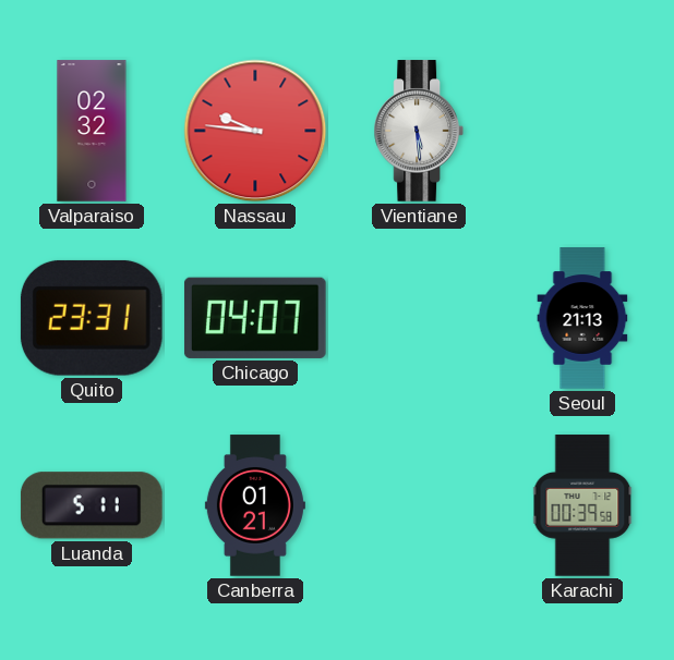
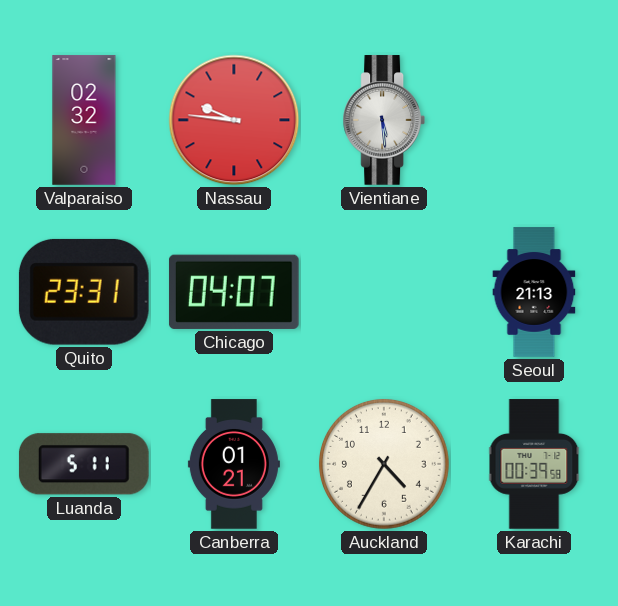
Auckland: none -> 4:35
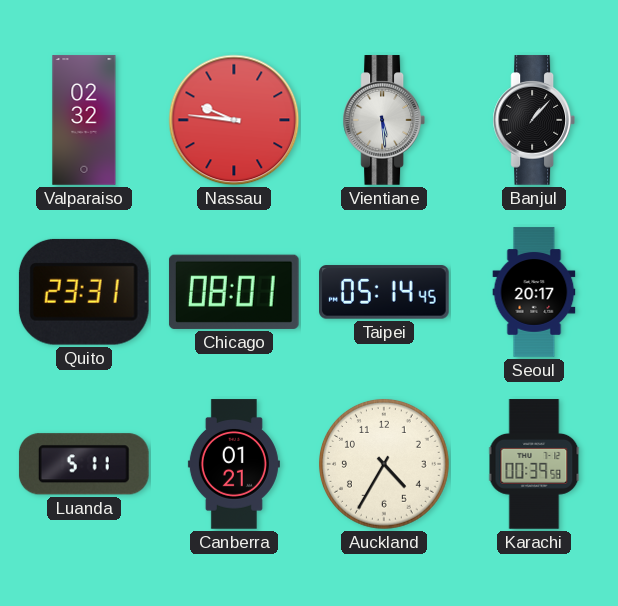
Banjul: none -> 1:07
Chicago: 04:07 -> 08:01
Taipei: none -> 05:14
Seoul: 21:13 -> 20:17
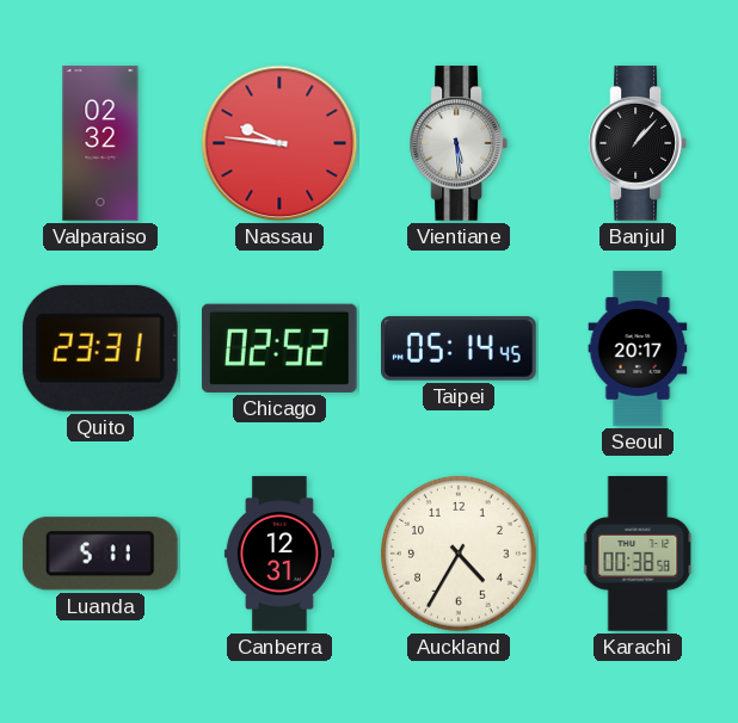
Chicago: 08:01 -> 02:52
Canberra: 01:21 -> 12:31
Karachi: 00:39 -> 00:38
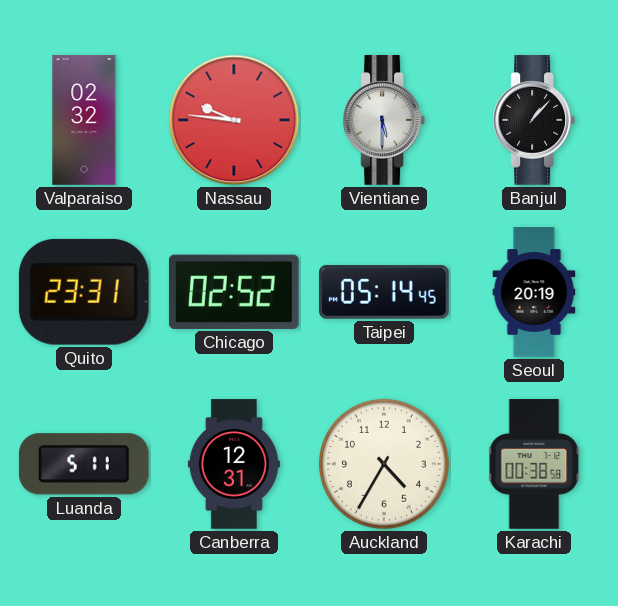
Vientiane: 5:29 -> 5:30
Seoul: 20:17 -> 20:19
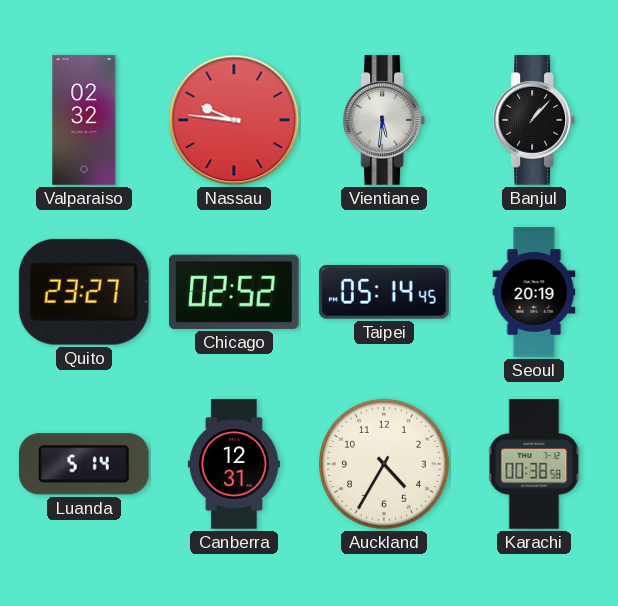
Vientiane: 5:30 -> 5:31
Quito: 23:31 -> 23:27
Luanda: 5:11 -> 5:14
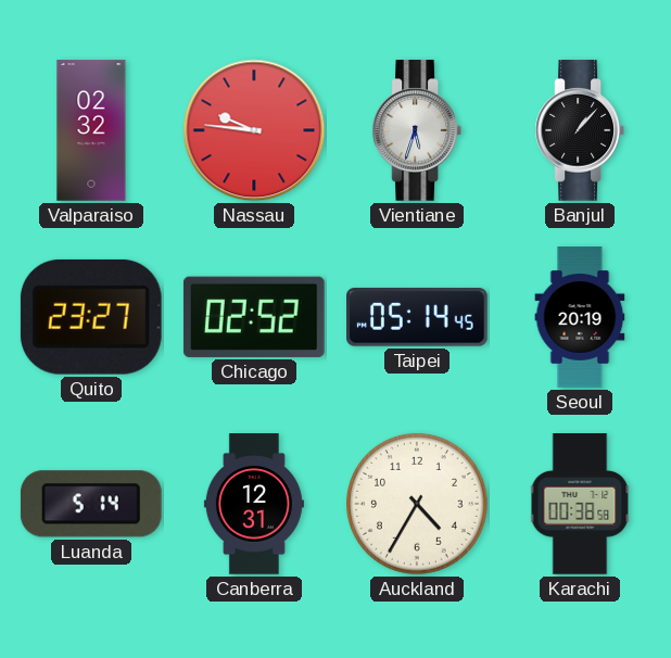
Vientiane: 5:31 -> 5:33
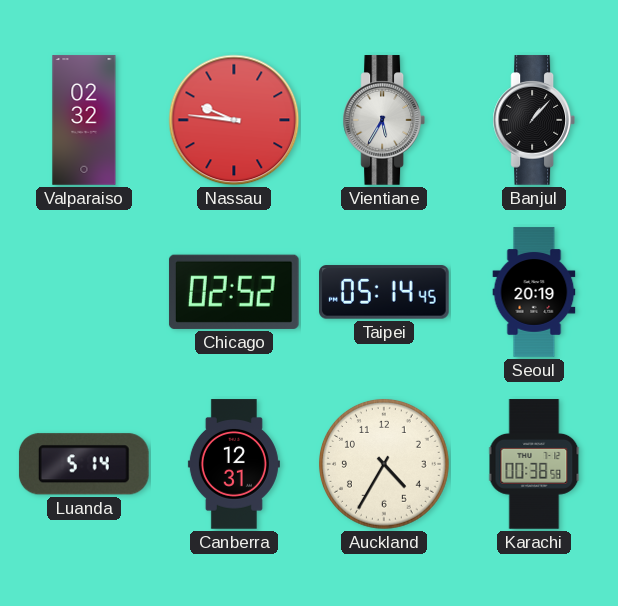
Vientiane: 5:33 -> 5:35
Quito: 23:27 -> none
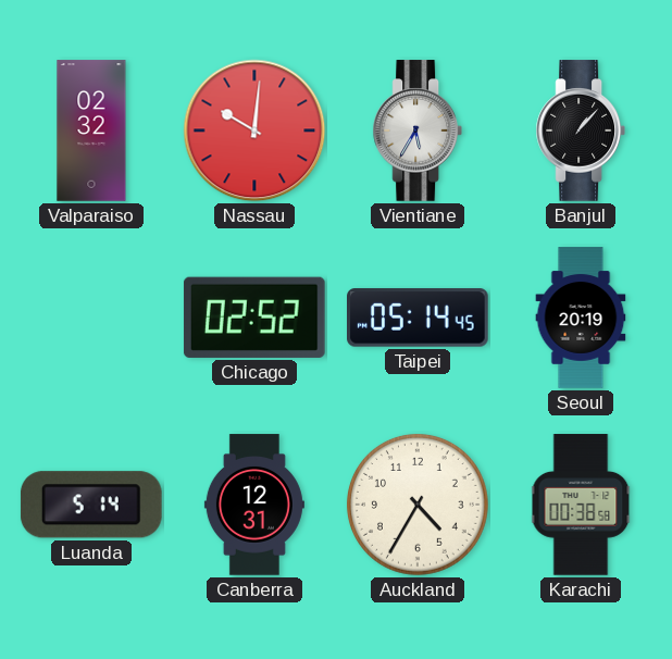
Nassau: 9:46 -> 10:01
